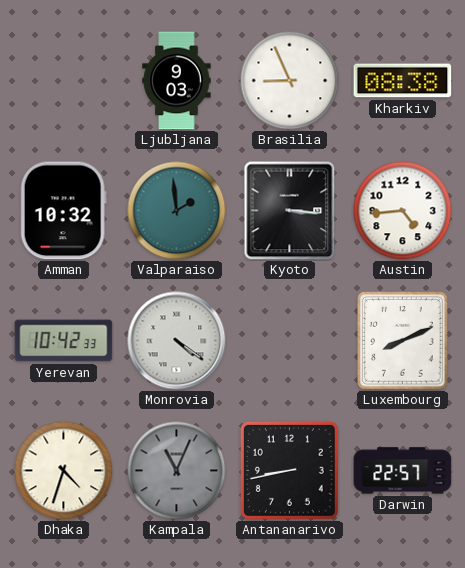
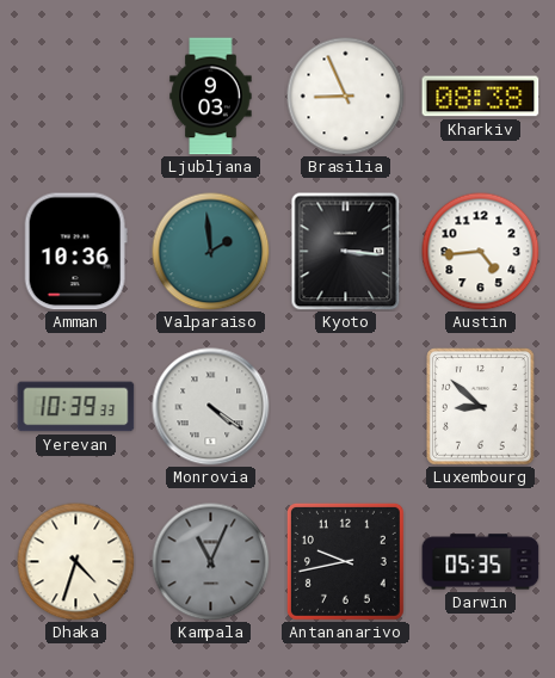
Amman: 10:32 -> 10:36
Yerevan: 10:42 -> 10:39
Luxembourg: 8:11 -> 8:52
Antananarivo: 8:43 -> 9:43
Darwin: 22:57 -> 05:35
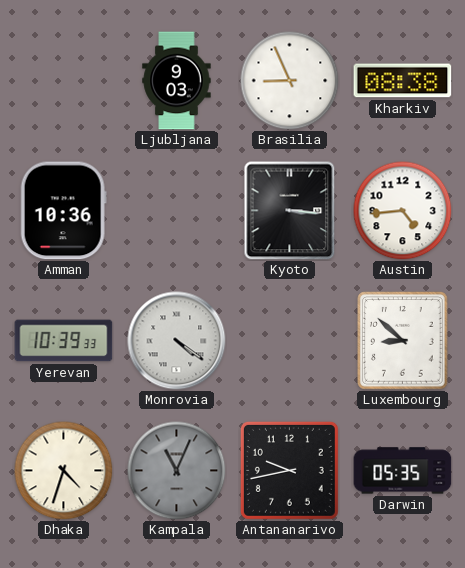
Valparaiso: 1:59 -> none
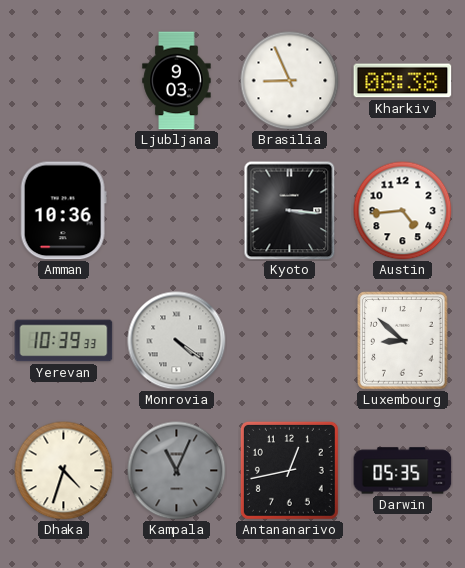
Antananarivo: 9:43 -> 12:43
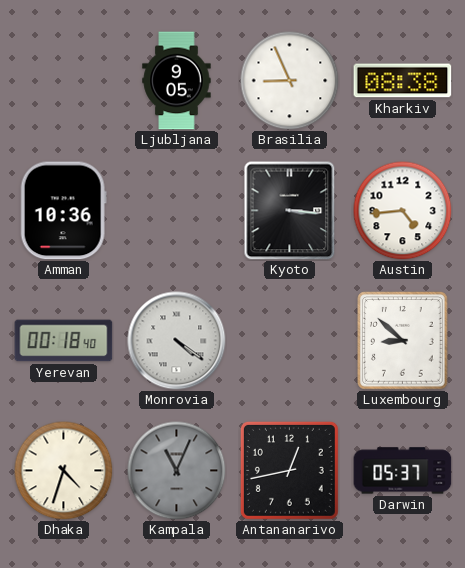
Ljubljana: 9:03 -> 9:05
Yerevan: 10:39 -> 00:18
Darwin: 05:35 -> 05:37
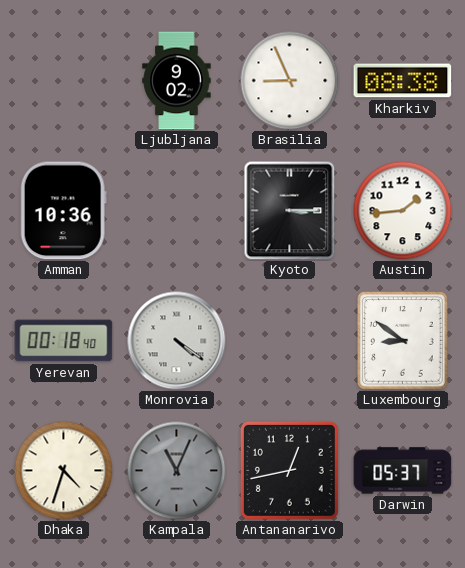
Ljubljana: 9:05 -> 9:02
Kyoto: 3:16 -> 3:15
Austin: 4:44 -> 1:44
Luxembourg: 8:52 -> 8:51
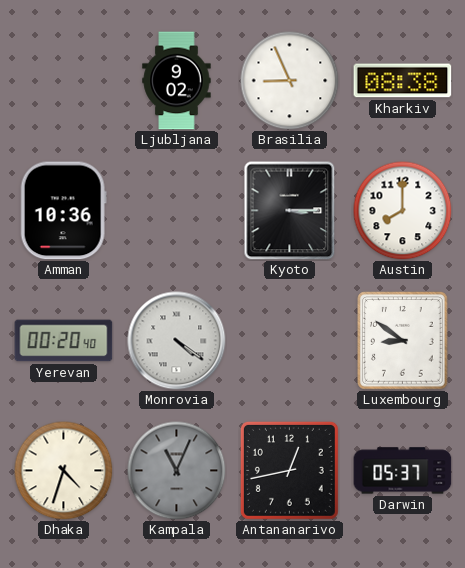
Austin: 1:44 -> 8:00
Yerevan: 00:18 -> 00:20
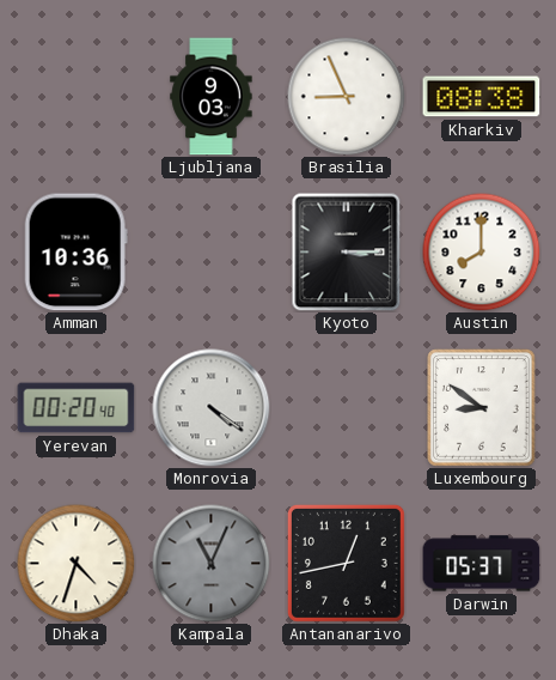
Ljubljana: 9:02 -> 9:03
